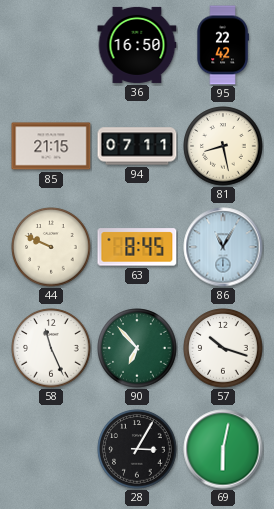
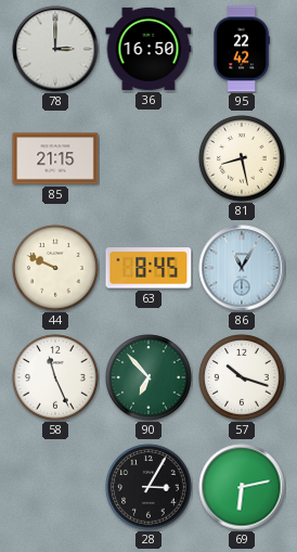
78: none -> 3:00
94: 07:11 -> none
69: 6:02 -> 6:13
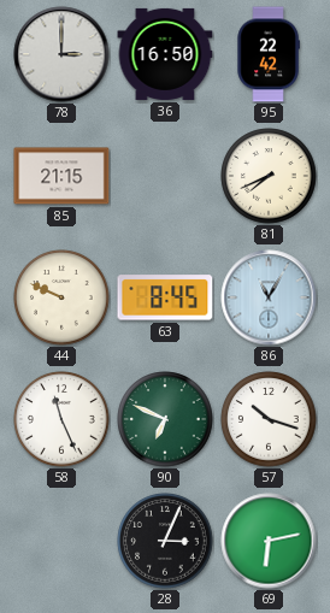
81: 8:28 -> 7:41
90: 6:53 -> 6:49
28: 3:05 -> 3:04
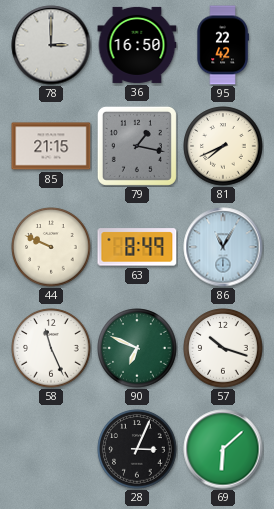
79: none -> 1:17
63: 8:45 -> 8:49
69: 6:13 -> 6:08
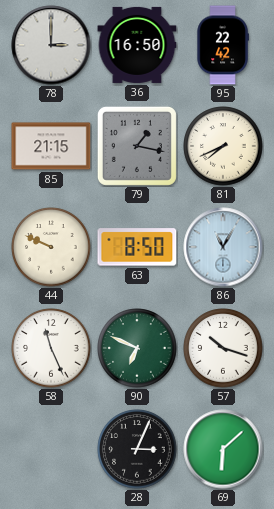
63: 8:49 -> 8:50
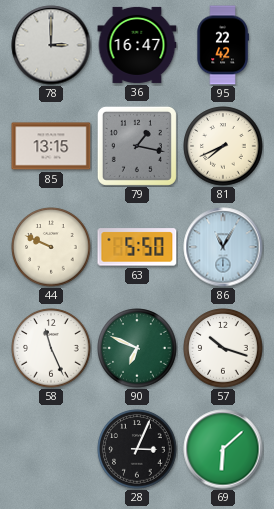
36: 16:50 -> 16:47
85: 21:15 -> 13:15
63: 8:50 -> 5:50
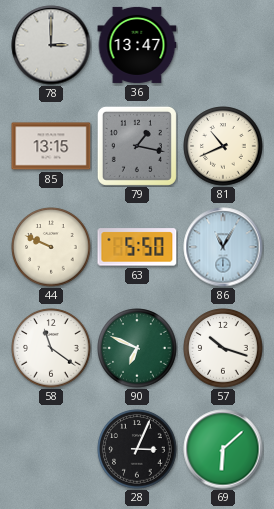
36: 16:47 -> 13:47
95: 22:42 -> none
81: 7:41 -> 10:41
58: 11:26 -> 11:21
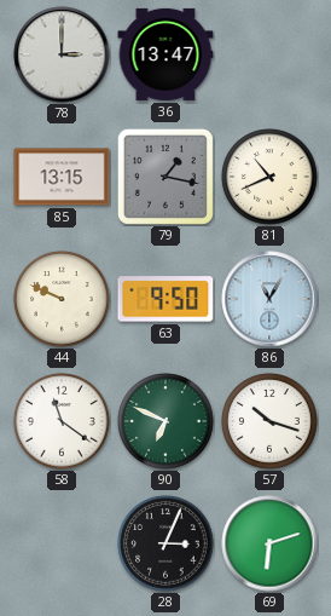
63: 5:50 -> 9:50
69: 6:08 -> 6:12
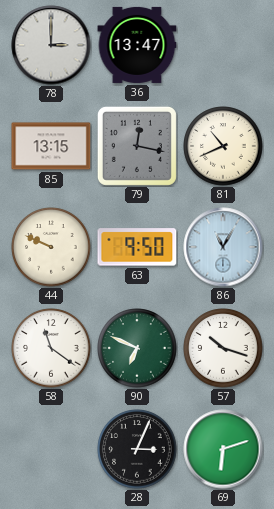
79: 1:17 -> 12:17
